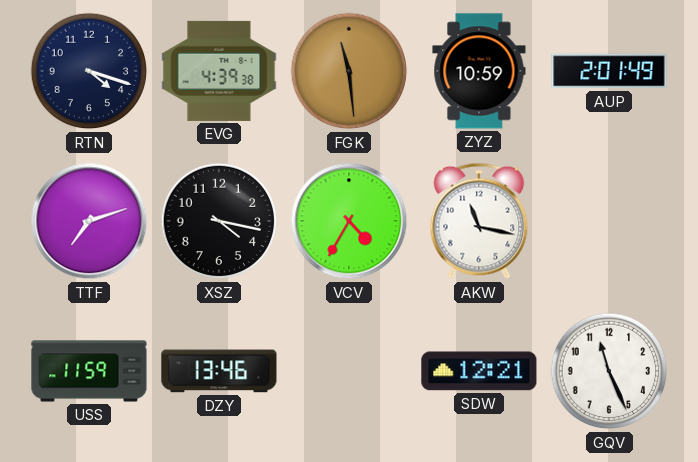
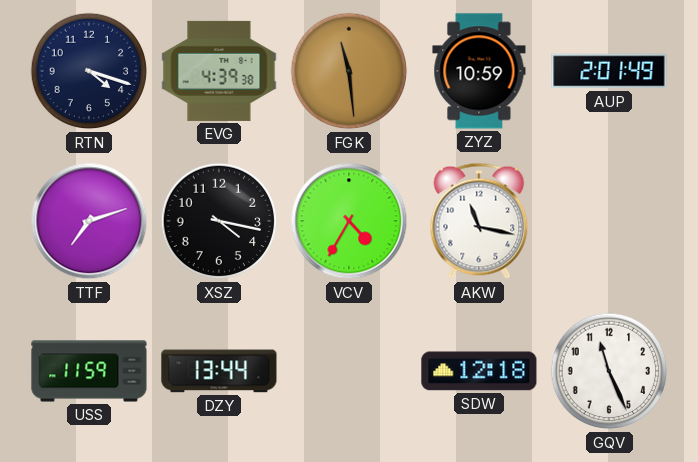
DZY: 13:46 -> 13:44
SDW: 12:21 -> 12:18
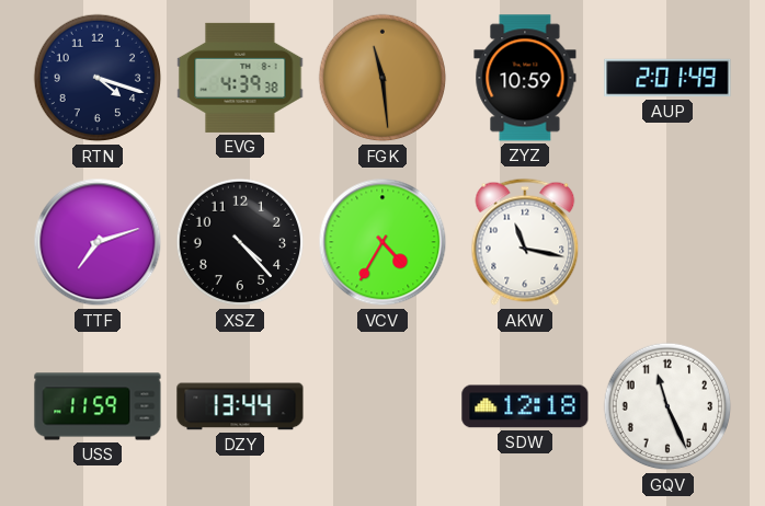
XSZ: 4:17 -> 4:23
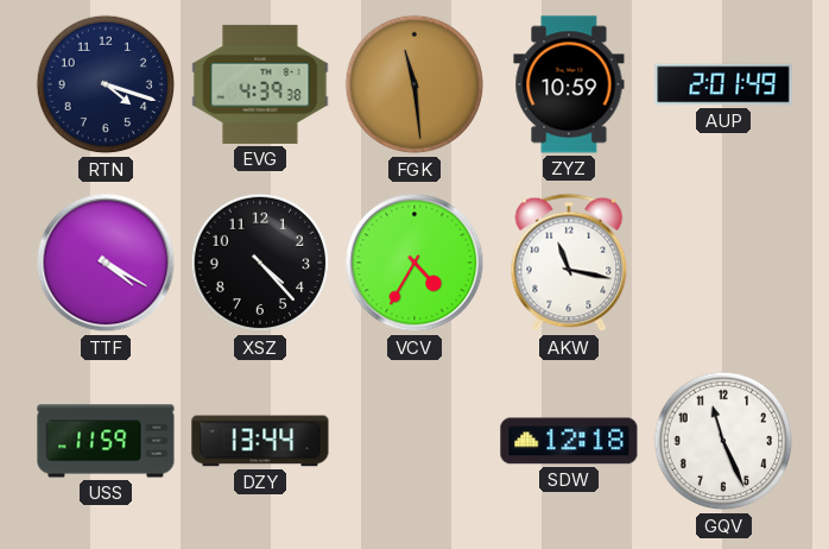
TTF: 7:12 -> 4:20
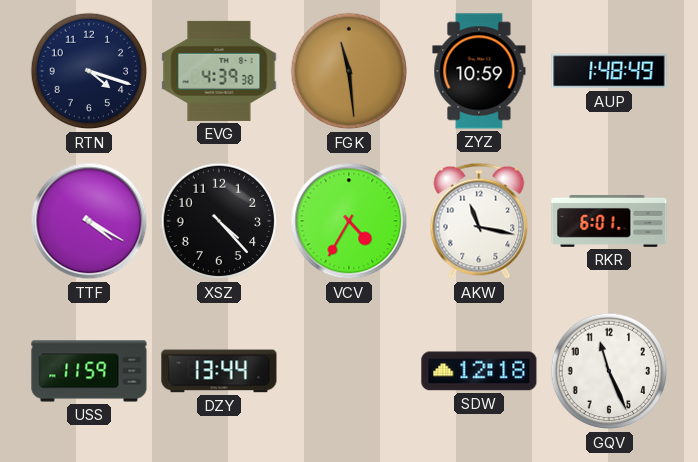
AUP: 2:01 -> 1:48
RKR: none -> 6:01
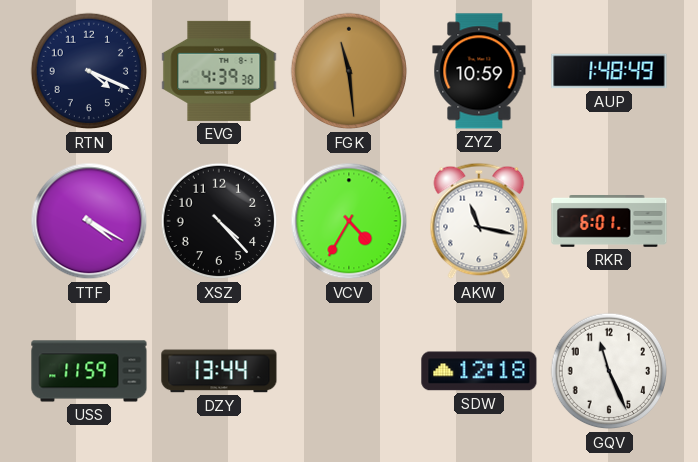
RTN: 4:18 -> 4:19
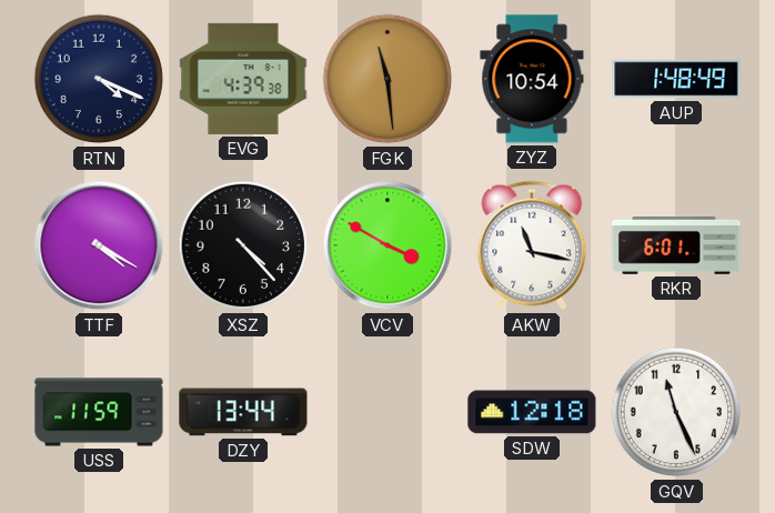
ZYZ: 10:59 -> 10:54
VCV: 4:35 -> 3:50
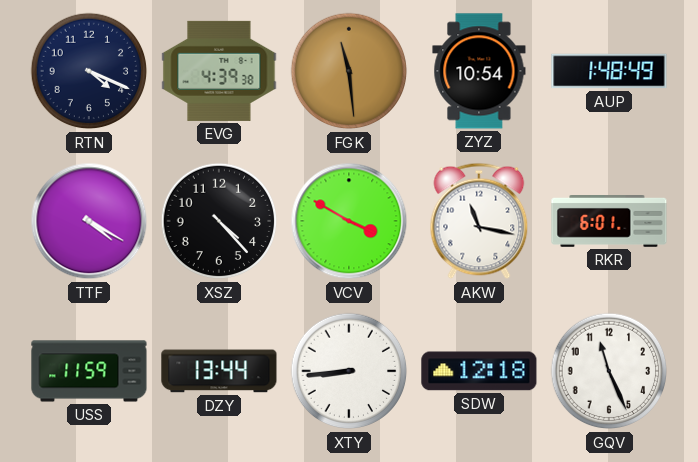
XTY: none -> 8:44
